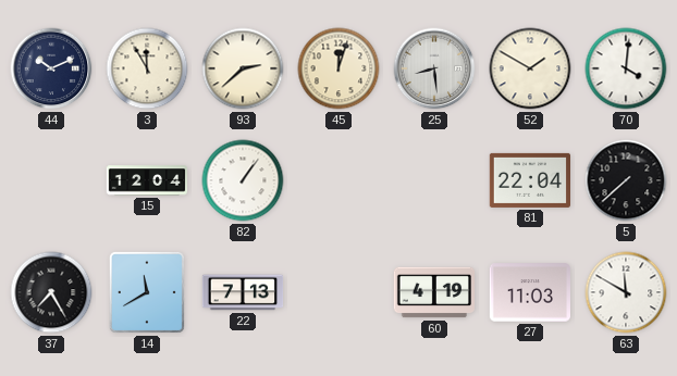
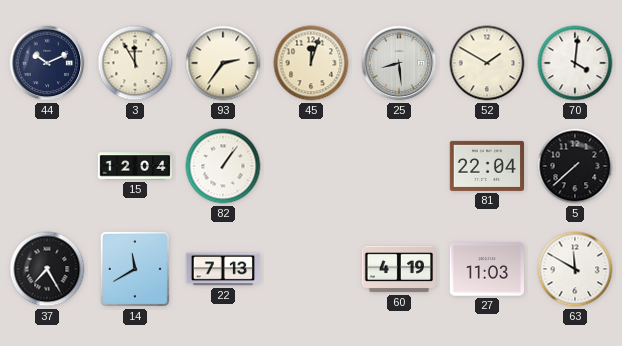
93: 2:38 -> 2:36
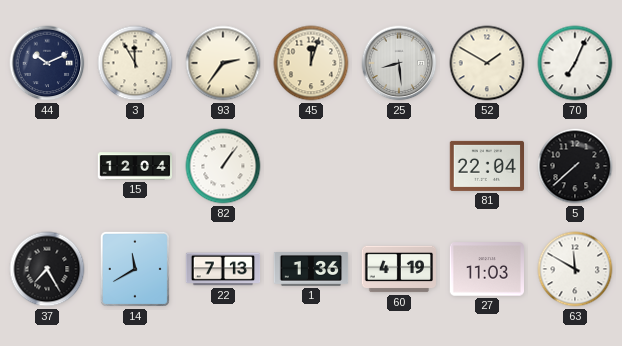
70: 4:01 -> 7:04
1: none -> 1:36
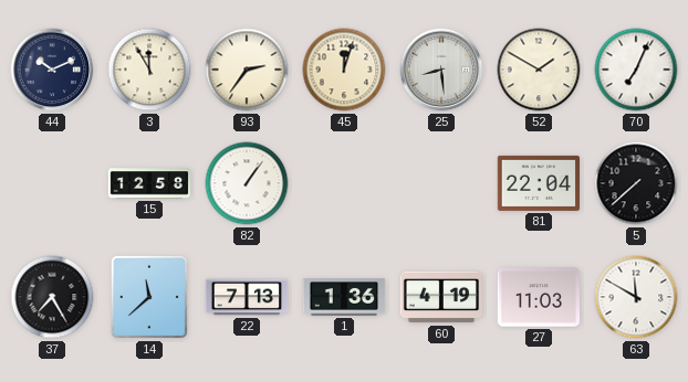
15: 12:04 -> 12:58
14: 11:40 -> 11:38
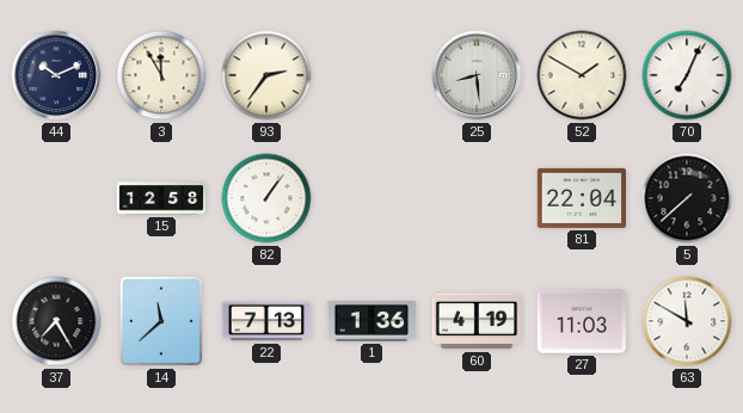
45: 12:03 -> none
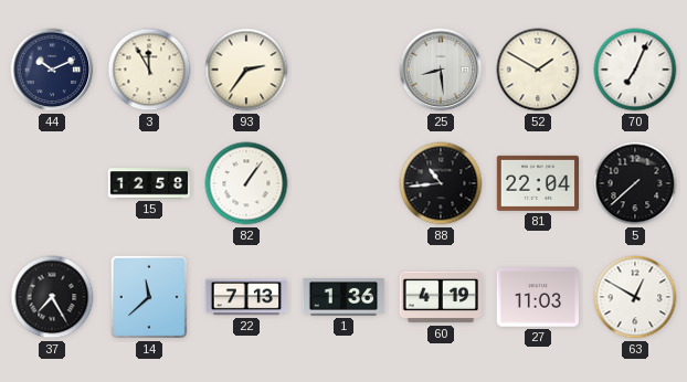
88: none -> 10:44
63: 11:50 -> 12:50
